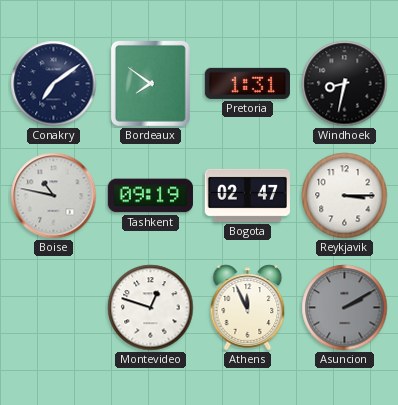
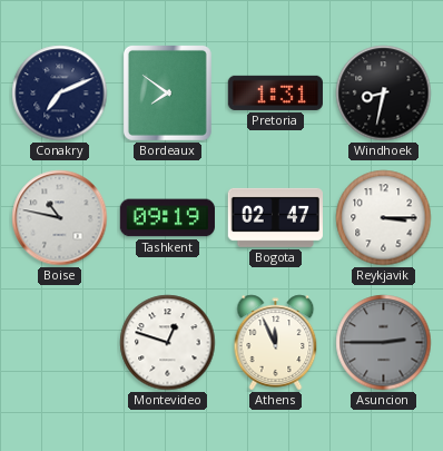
Conakry: 7:09 -> 7:11
Asuncion: 2:10 -> 2:45
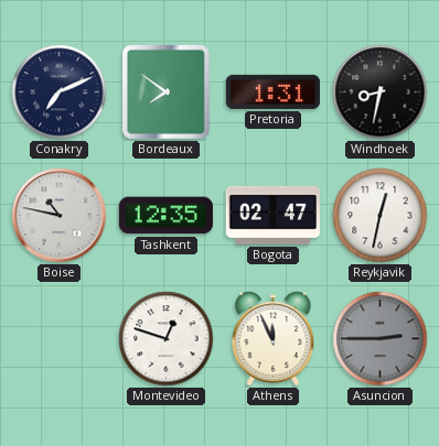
Tashkent: 09:19 -> 12:35
Reykjavik: 3:15 -> 12:32
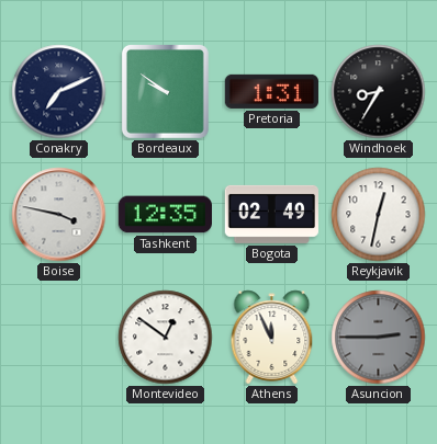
Bordeaux: 7:51 -> 9:51
Windhoek: 8:32 -> 8:35
Boise: 10:47 -> 3:47
Bogota: 02:47 -> 02:49
Montevideo: 12:48 -> 12:51
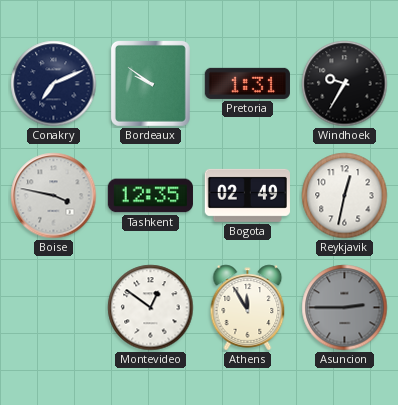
Windhoek: 8:35 -> 9:35
Athens: 11:56 -> 11:55
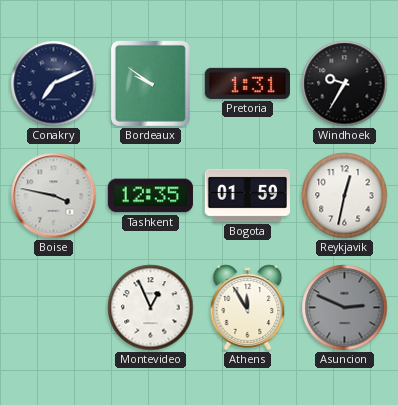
Bogota: 02:49 -> 01:59
Montevideo: 12:51 -> 12:56
Asuncion: 2:45 -> 2:49
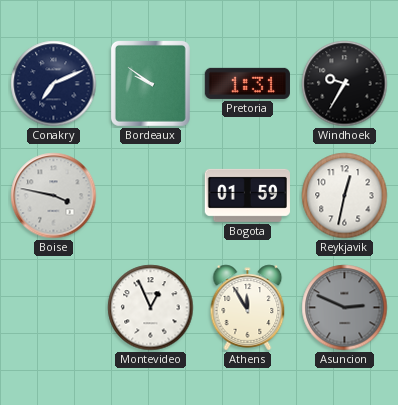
Tashkent: 12:35 -> none
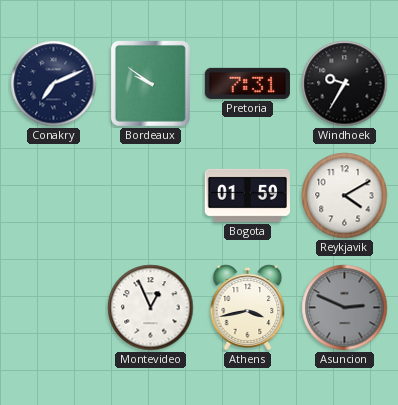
Pretoria: 1:31 -> 7:31
Boise: 3:47 -> none
Reykjavik: 12:32 -> 4:10
Athens: 11:55 -> 3:43
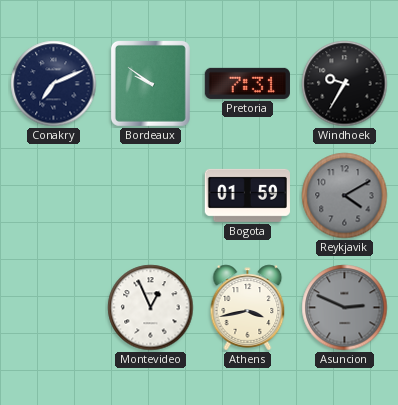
Reykjavik dial: white -> grey
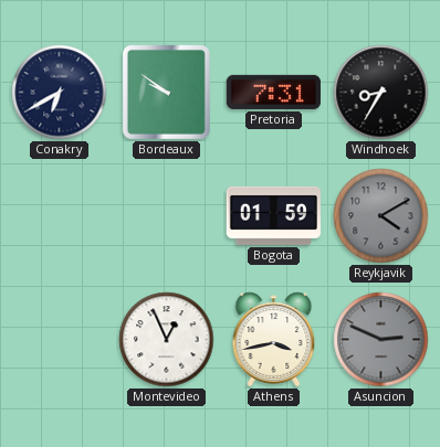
Conakry: 7:11 -> 6:40
Windhoek: 9:35 -> 8:35
